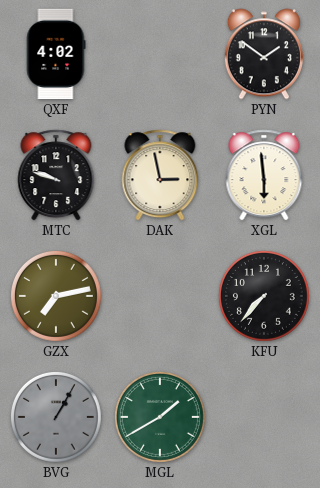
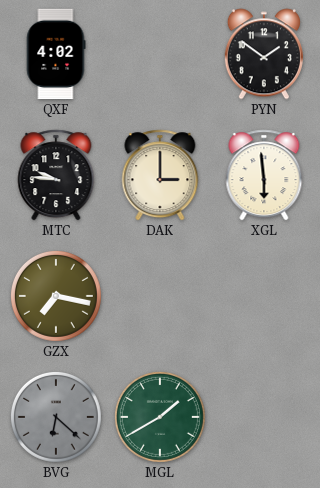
MTC: 9:48 -> 9:46
DAK: 2:58 -> 3:00
GZX: 7:13 -> 7:17
KFU: 7:37 -> none
BVG: 1:05 -> 6:22
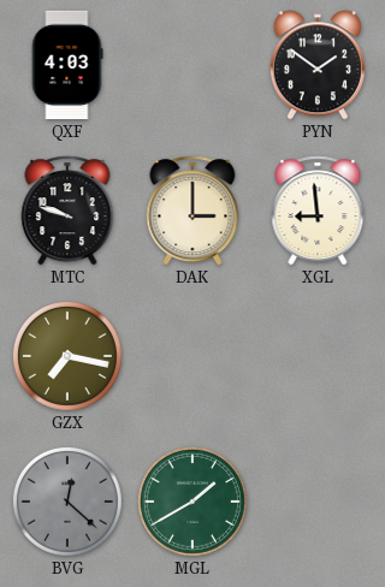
QXF: 4:02 -> 4:03
MTC: 9:46 -> 9:48
XGL: 5:59 -> 8:59
BVG: 6:22 -> 12:22
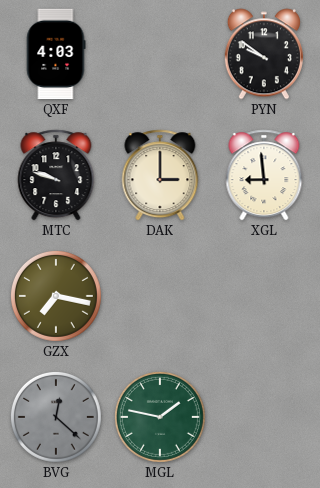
PYN: 1:51 -> 9:51
MGL: 1:40 -> 1:47
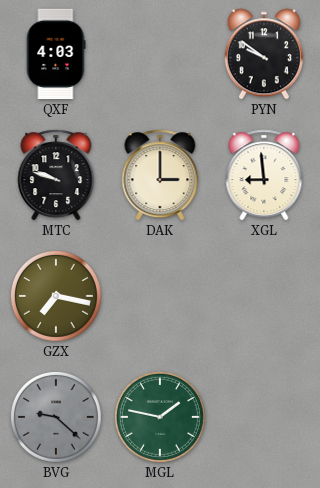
BVG: 12:22 -> 9:22
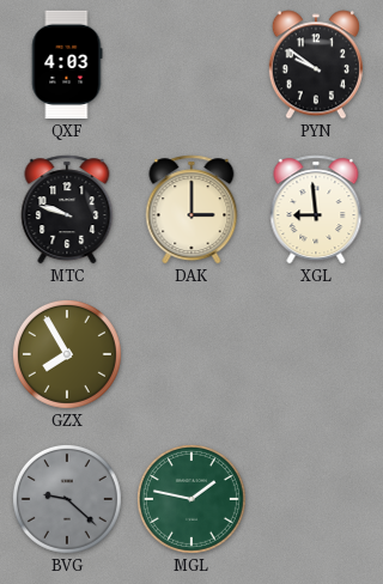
GZX: 7:17 -> 7:55
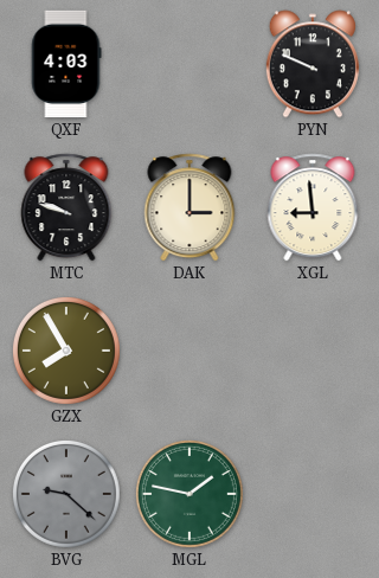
PYN: 9:51 -> 9:49
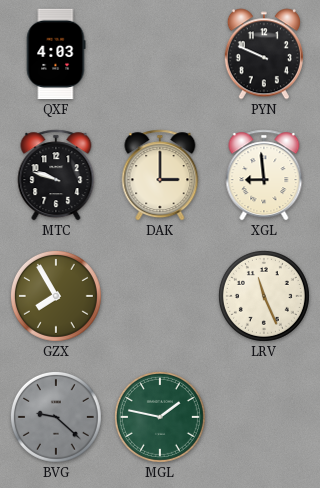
LRV: none -> 11:26
